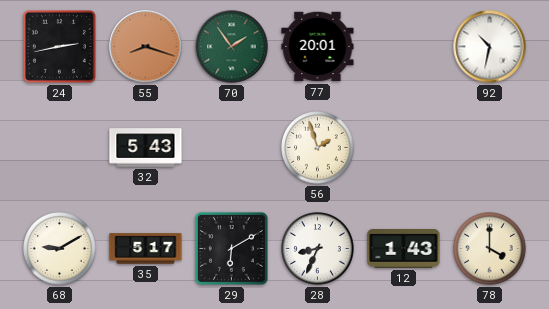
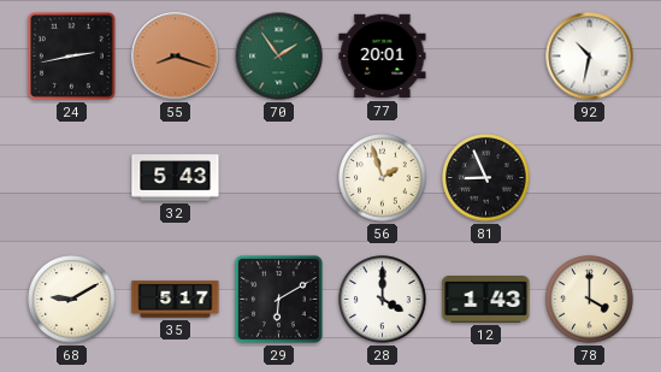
81: none -> 8:56
28: 8:34 -> 4:00
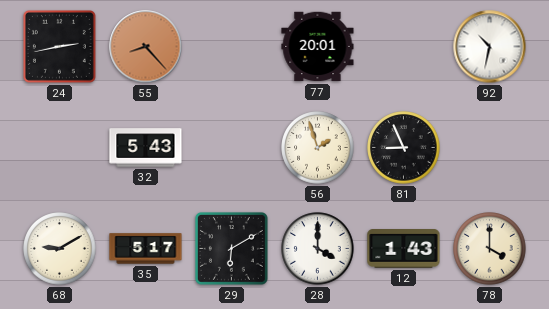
55: 8:18 -> 8:23
70: 1:54 -> none
